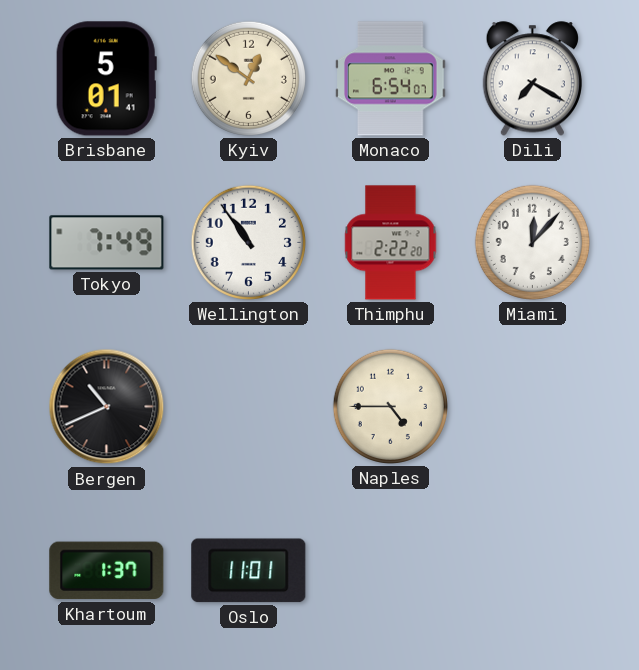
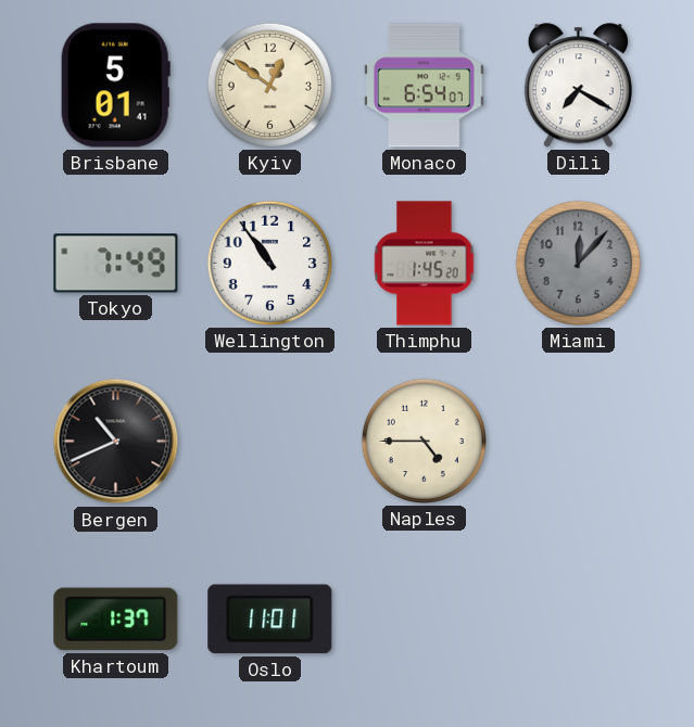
Thimphu: 2:22 -> 1:45
Miami dial: white -> grey
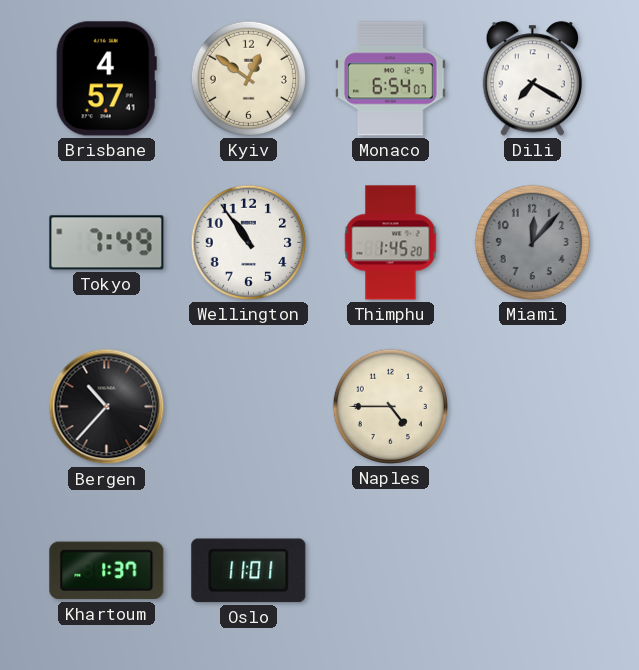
Brisbane: 5:01 -> 4:57
Bergen: 10:41 -> 10:37
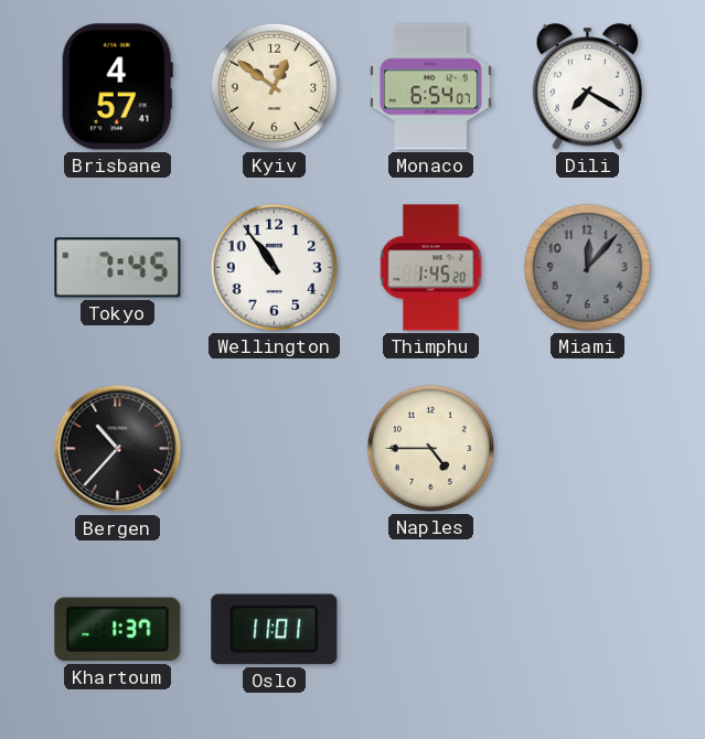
Tokyo: 7:49 -> 7:45
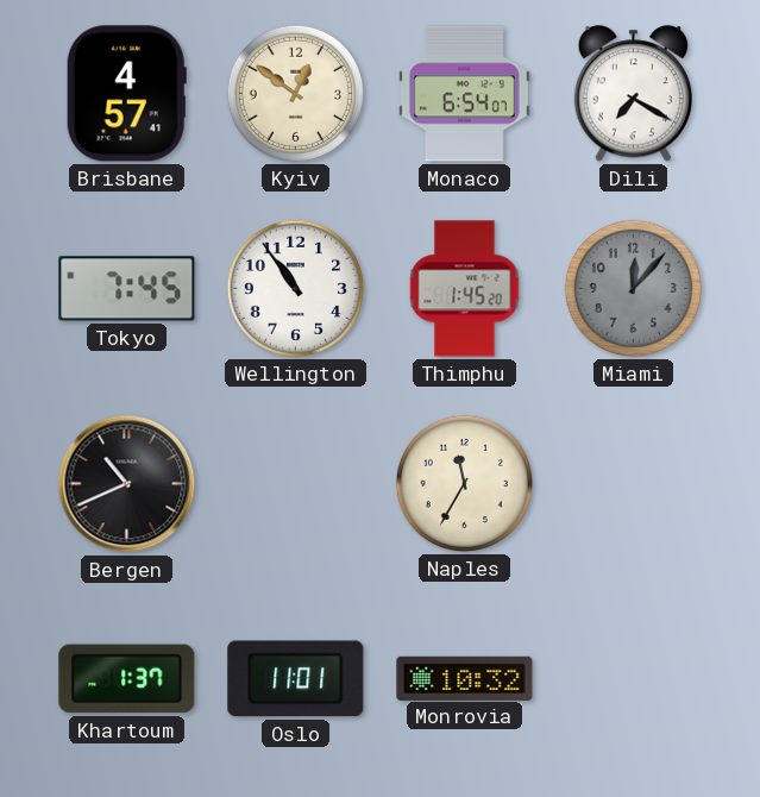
Bergen: 10:37 -> 10:41
Naples: 4:45 -> 11:35
Monrovia: none -> 10:32
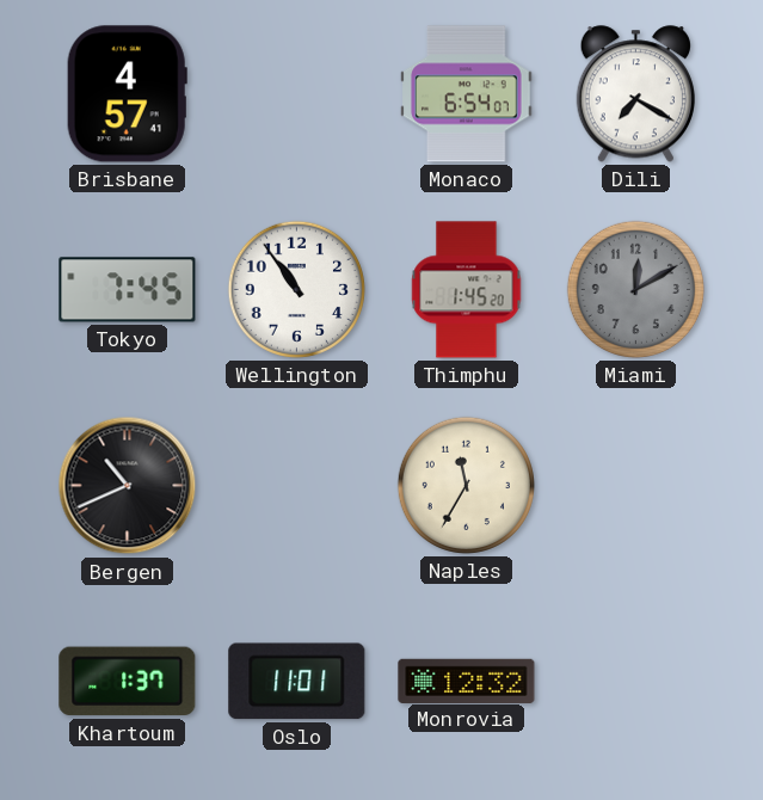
Kyiv: 12:51 -> none
Miami: 12:07 -> 12:10
Monrovia: 10:32 -> 12:32
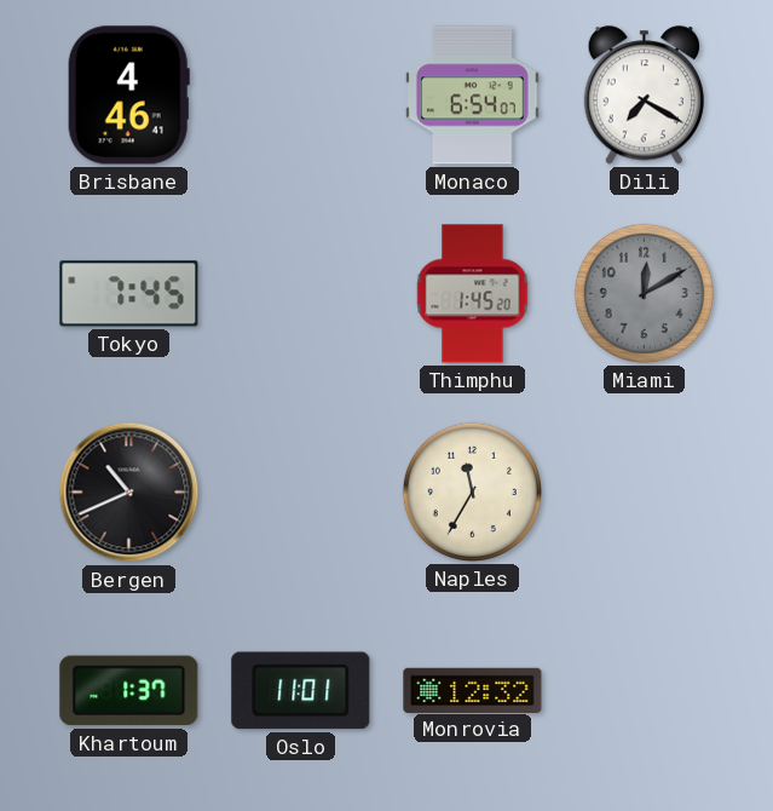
Brisbane: 4:57 -> 4:46
Wellington: 10:54 -> none
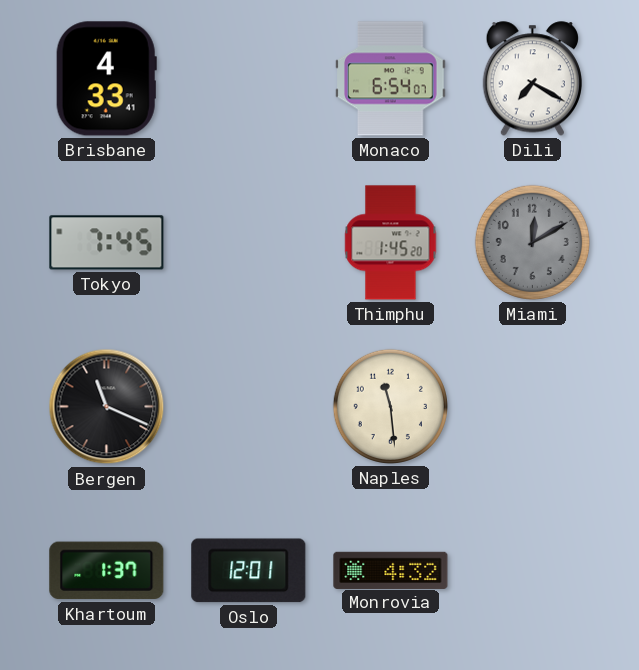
Brisbane: 4:46 -> 4:33
Bergen: 10:41 -> 11:19
Naples: 11:35 -> 11:29
Oslo: 11:01 -> 12:01
Monrovia: 12:32 -> 4:32
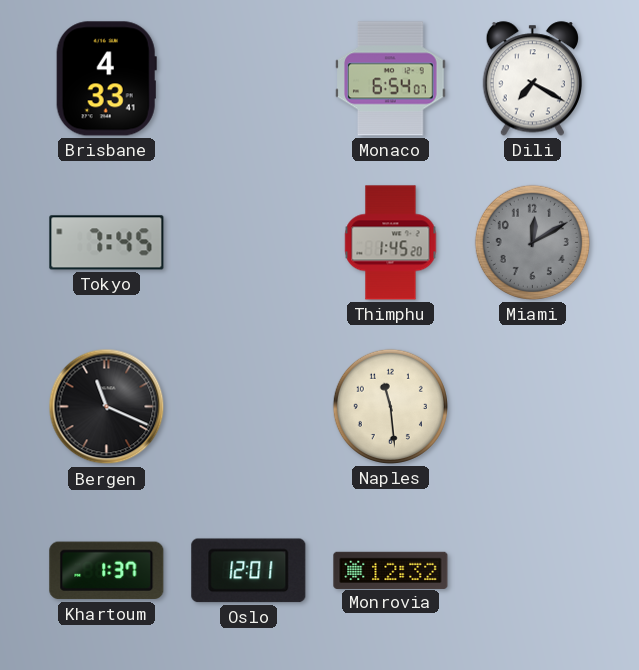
Monrovia: 4:32 -> 12:32
